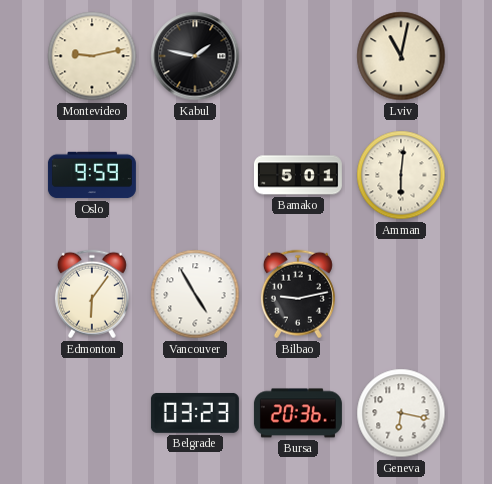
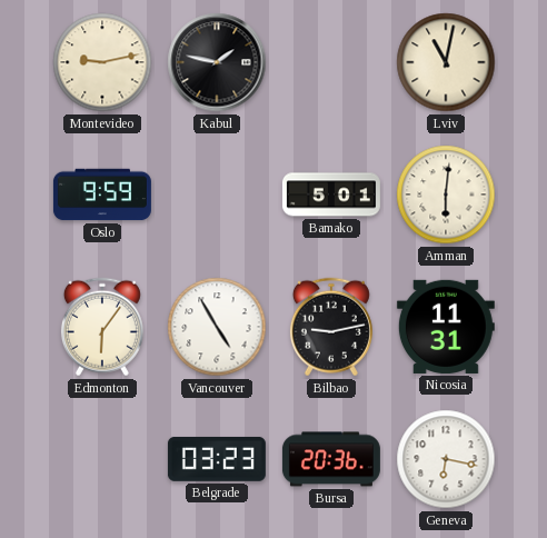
Nicosia: none -> 11:31
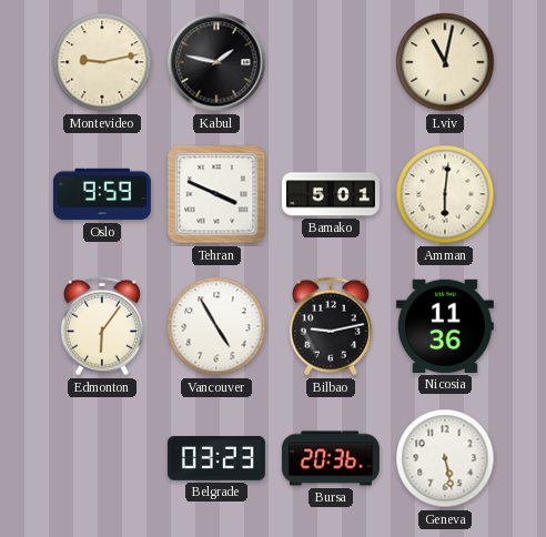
Tehran: none -> 3:49
Nicosia: 11:31 -> 11:36
Geneva: 6:17 -> 5:28
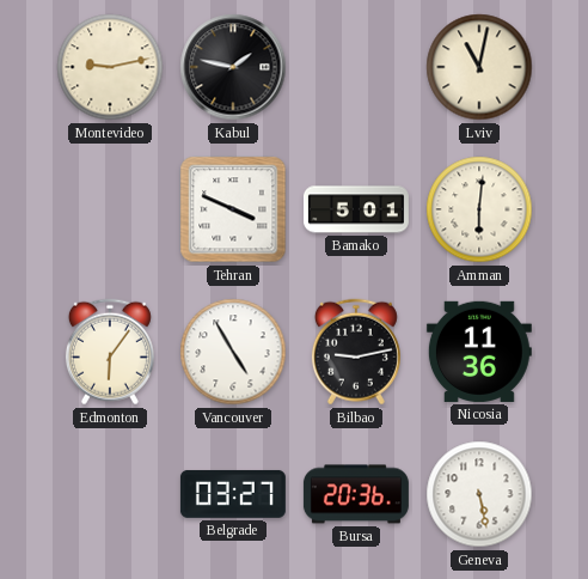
Oslo: 9:59 -> none
Belgrade: 03:23 -> 03:27
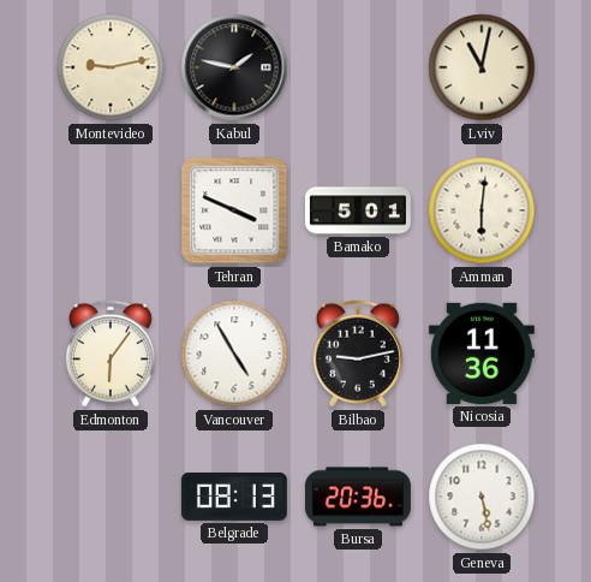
Belgrade: 03:27 -> 08:13
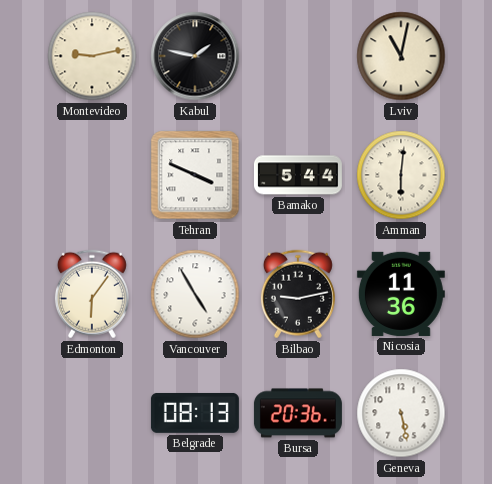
Bamako: 5:01 -> 5:44
